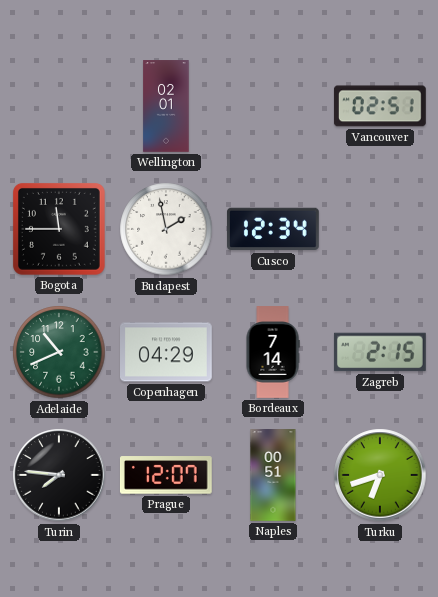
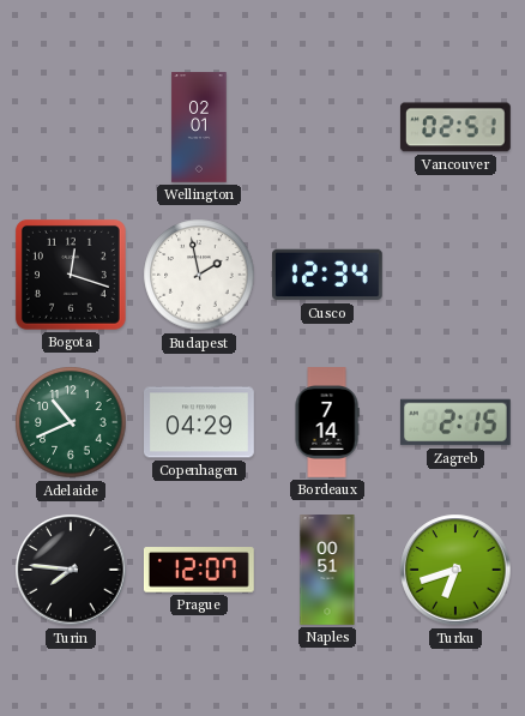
Bogota: 11:45 -> 12:18
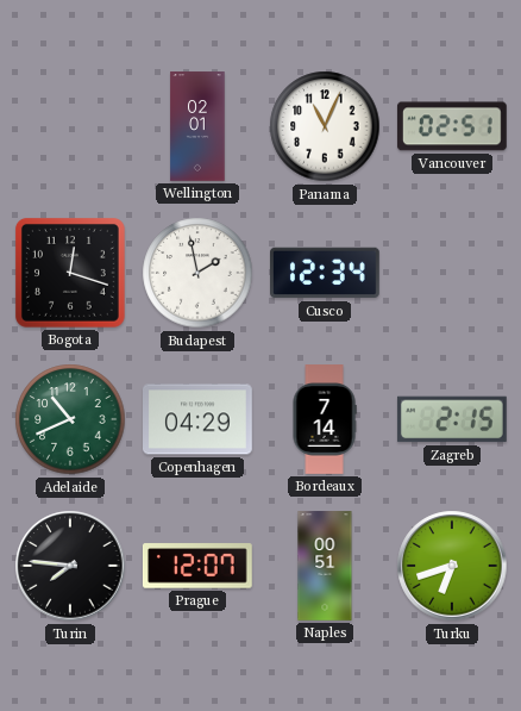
Panama: none -> 11:04
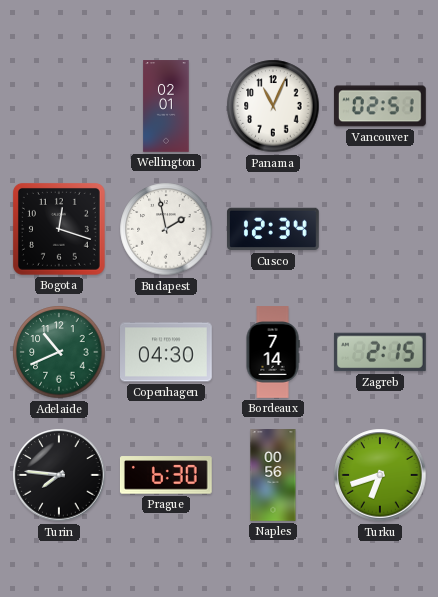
Copenhagen: 04:29 -> 04:30
Prague: 12:07 -> 6:30
Naples: 00:51 -> 00:56
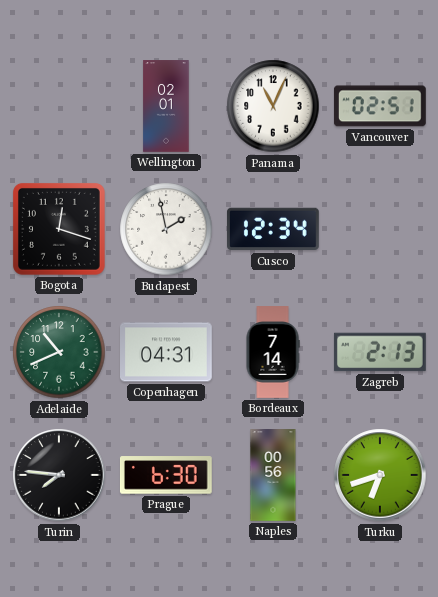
Copenhagen: 04:30 -> 04:31
Zagreb: 2:15 -> 2:13
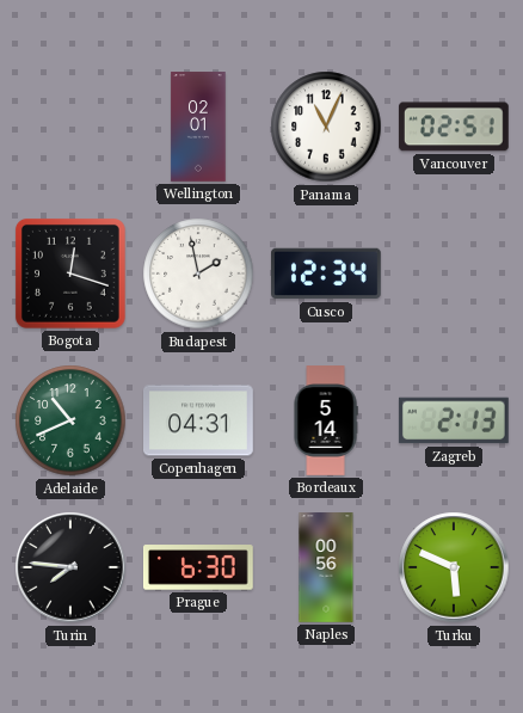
Bordeaux: 7:14 -> 5:14
Turku: 6:42 -> 5:49
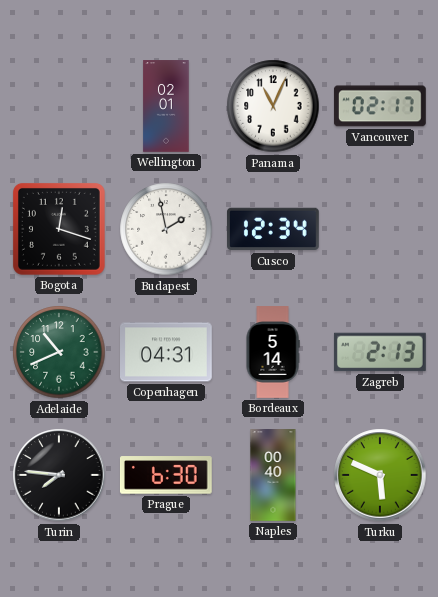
Vancouver: 02:51 -> 02:17
Naples: 00:56 -> 00:40
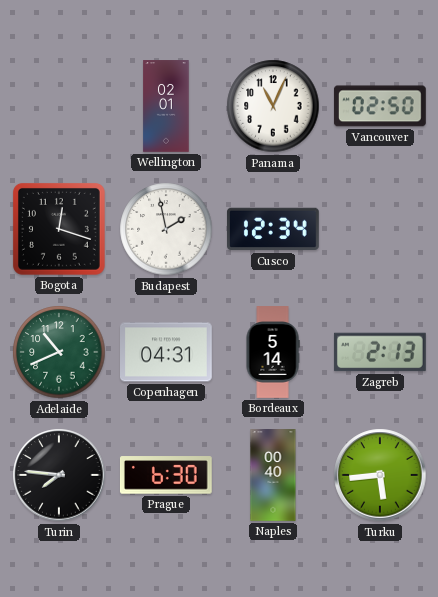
Vancouver: 02:17 -> 02:50
Turku: 5:49 -> 5:44
